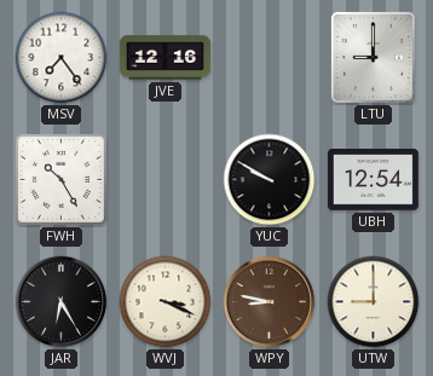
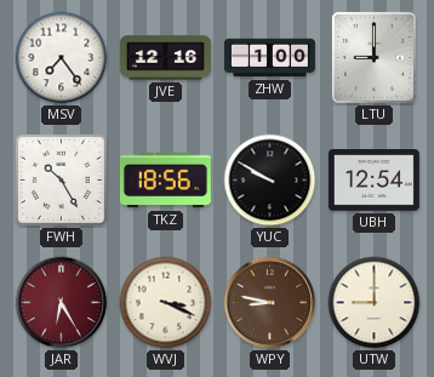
ZHW: none -> 1:00
TKZ: none -> 18:56
JAR dial: black -> burgundy
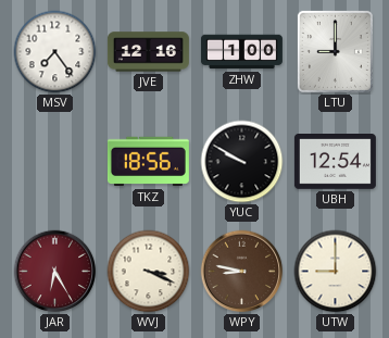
FWH: 10:25 -> none
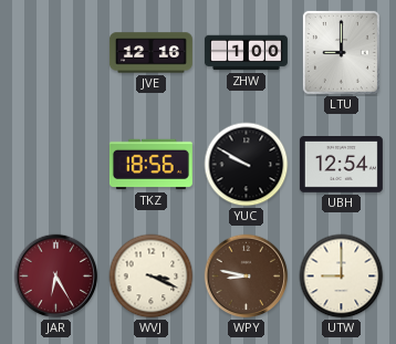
MSV: 7:24 -> none
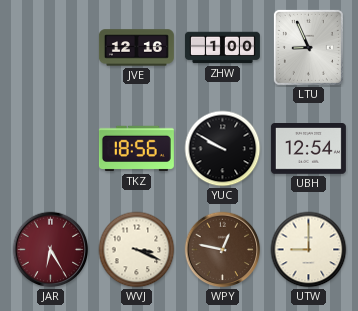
LTU: 9:00 -> 8:56
WPY: 8:47 -> 12:47
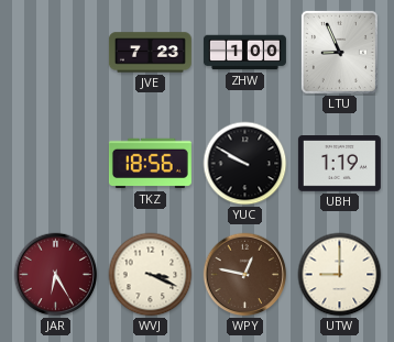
JVE: 12:16 -> 7:23
UBH: 12:54 -> 1:19
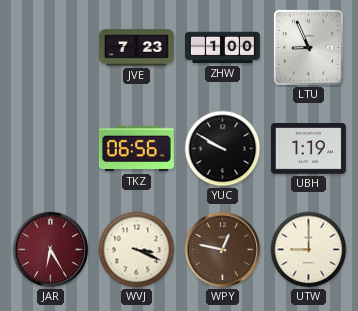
TKZ: 18:56 -> 06:56
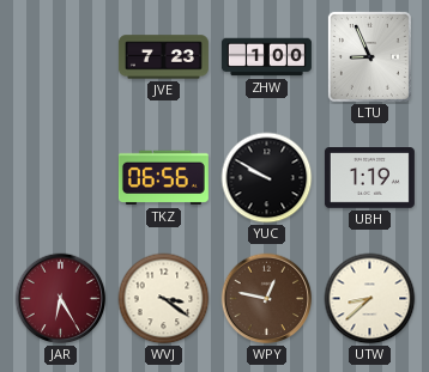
WVJ: 3:19 -> 3:21
UTW: 9:00 -> 8:38
